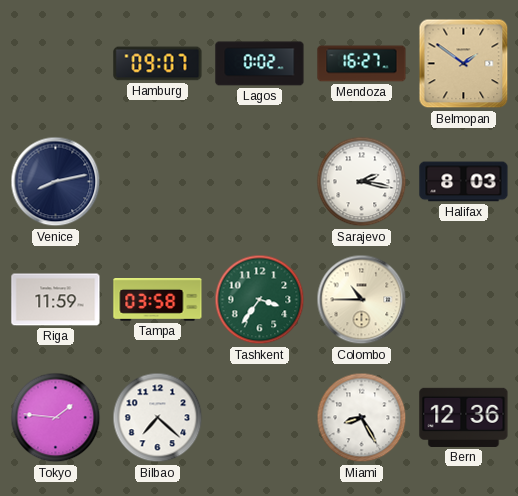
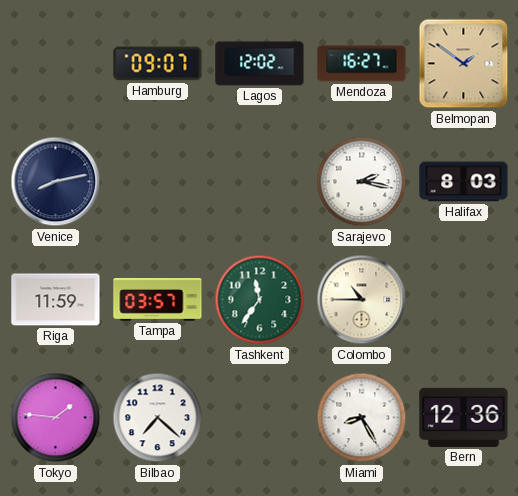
Lagos: 0:02 -> 12:02
Tampa: 03:58 -> 03:57
Tashkent: 3:36 -> 11:36
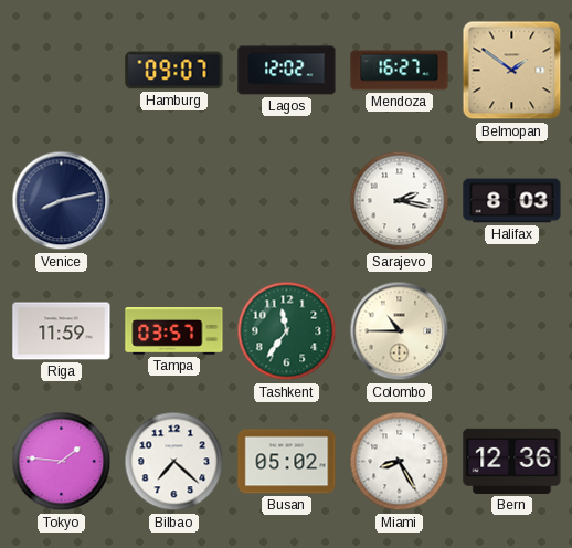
Busan: none -> 05:02
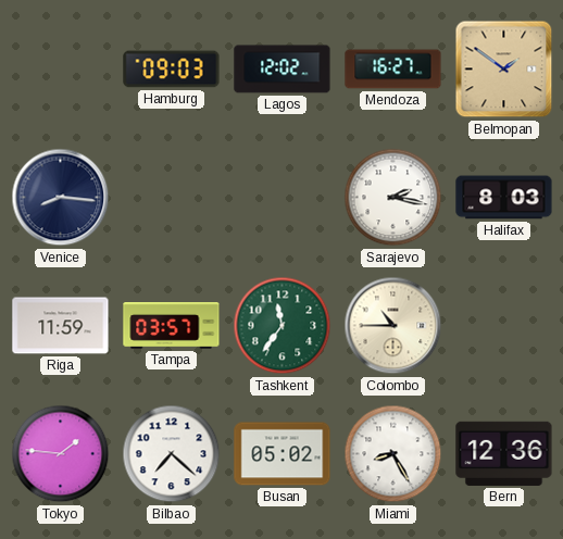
Hamburg: 09:07 -> 09:03
Venice: 8:13 -> 8:16
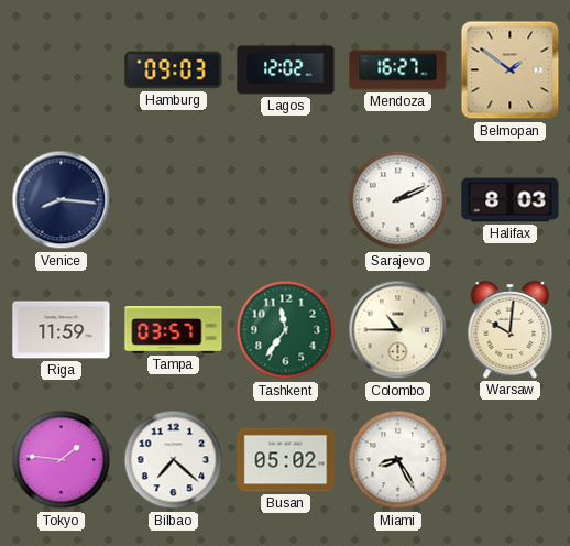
Sarajevo: 2:17 -> 2:11
Warsaw: none -> 10:01
Bern: 12:36 -> none
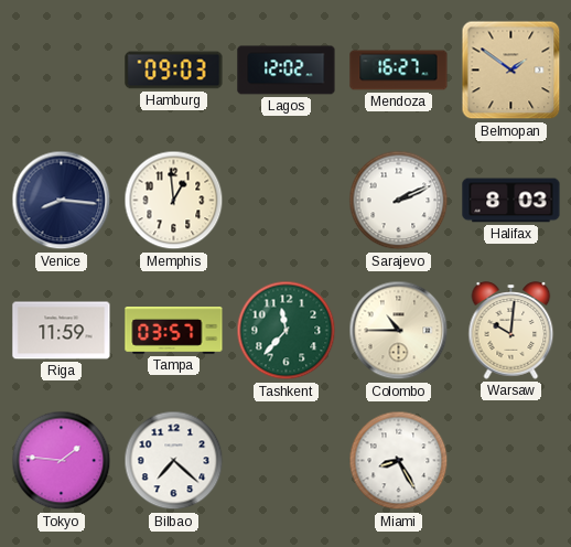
Memphis: none -> 12:59
Tashkent: 11:36 -> 11:37
Busan: 05:02 -> none
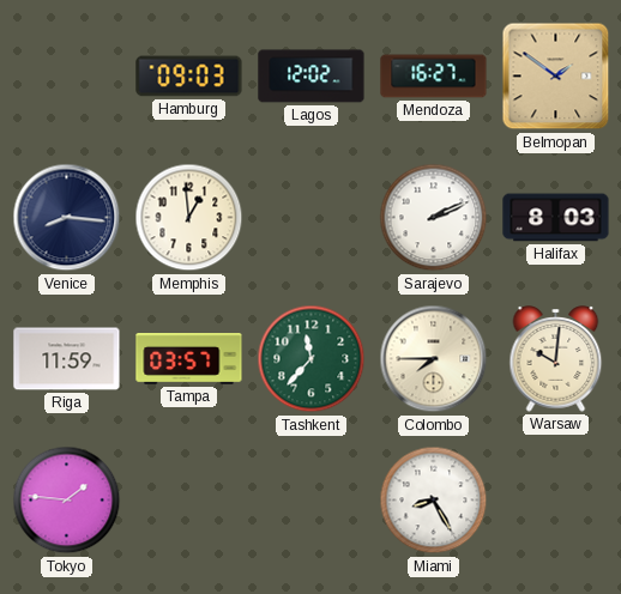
Colombo: 10:45 -> 7:45
Bilbao: 7:22 -> none
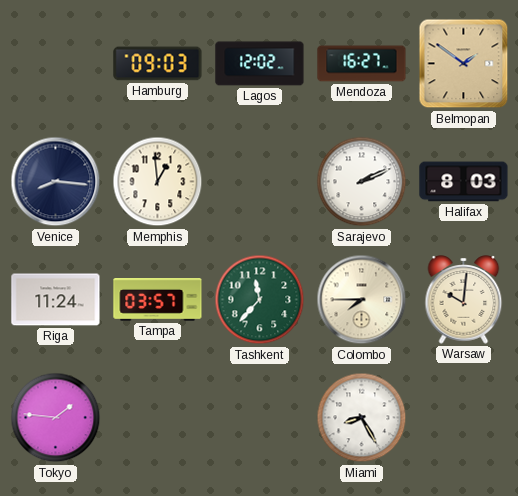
Riga: 11:59 -> 11:24
